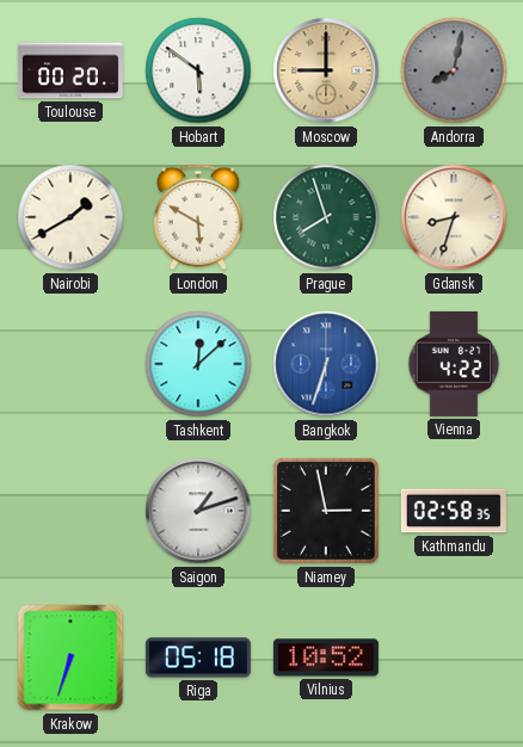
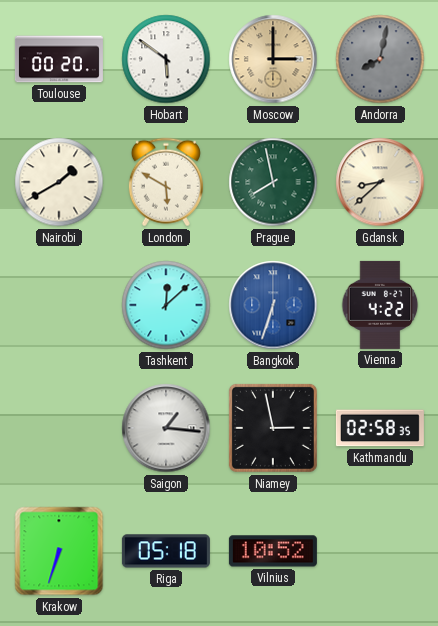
Moscow: 9:00 -> 3:00
Prague: 7:57 -> 7:58
Gdansk: 8:33 -> 8:38
Saigon: 1:12 -> 1:16
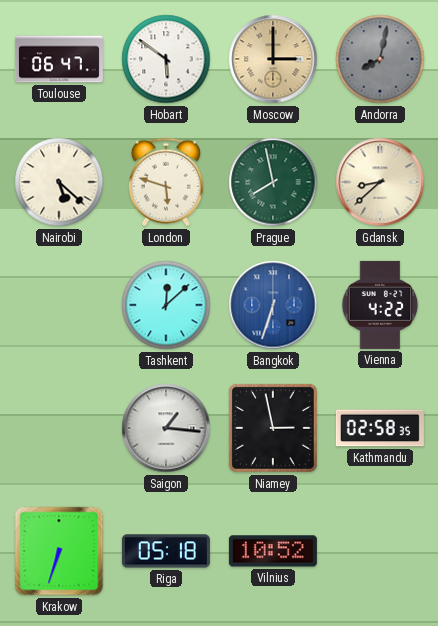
Toulouse: 00:20 -> 06:47
Nairobi: 1:40 -> 5:22
London: 5:50 -> 5:48
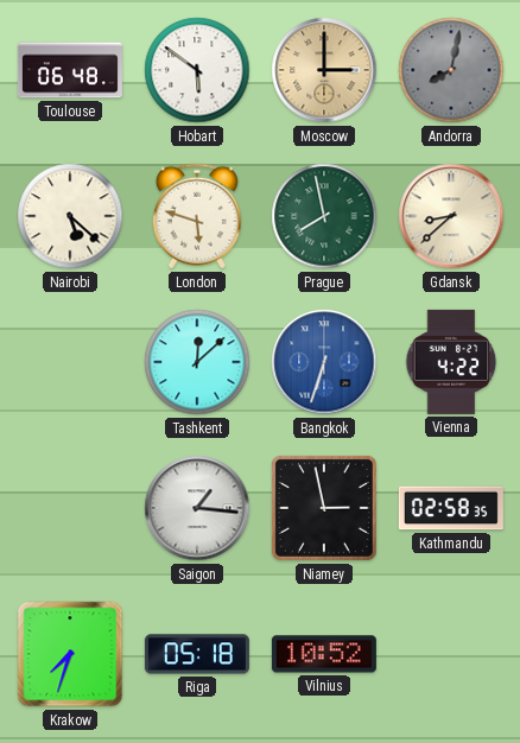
Toulouse: 06:47 -> 06:48
Krakow: 6:33 -> 7:33
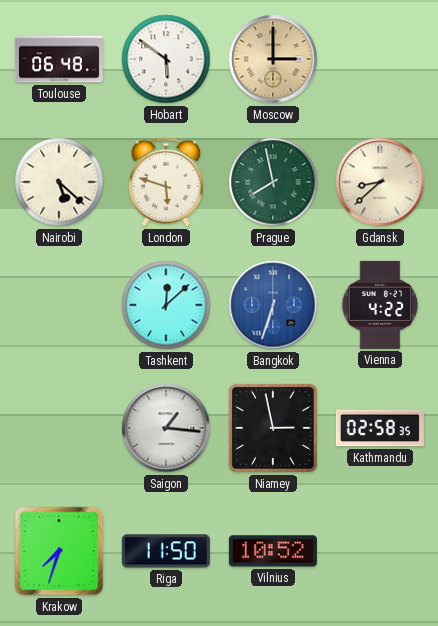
Andorra: 8:02 -> none
Riga: 05:18 -> 11:50
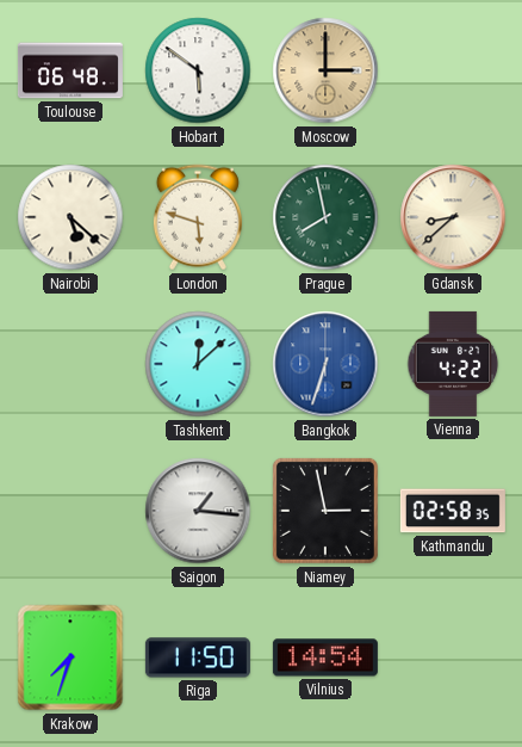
Vilnius: 10:52 -> 14:54
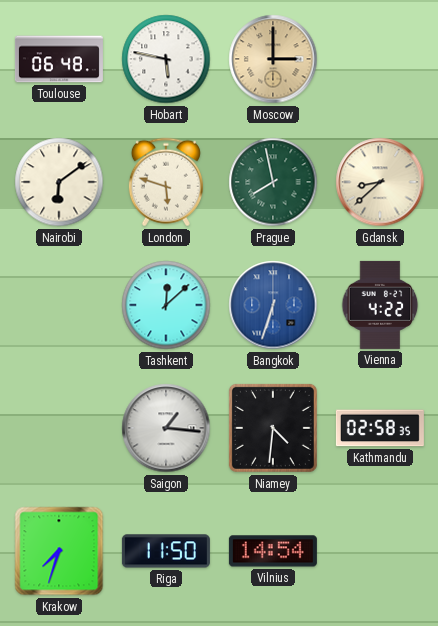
Hobart: 5:51 -> 5:47
Nairobi: 5:22 -> 6:09
Niamey: 2:58 -> 4:31
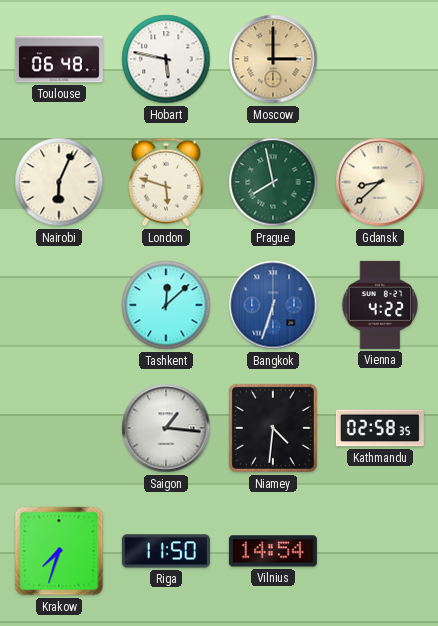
Nairobi: 6:09 -> 6:04
